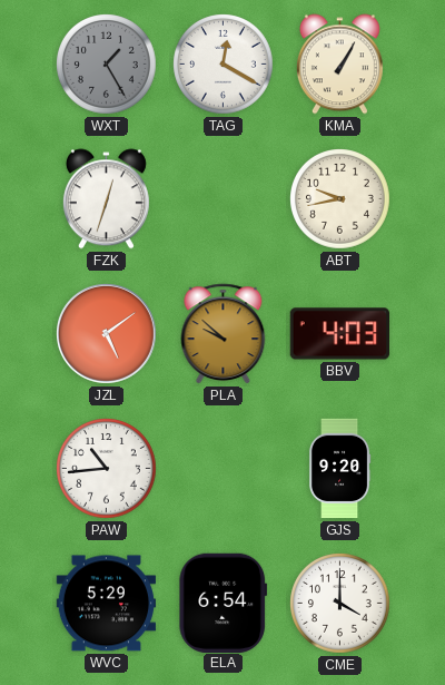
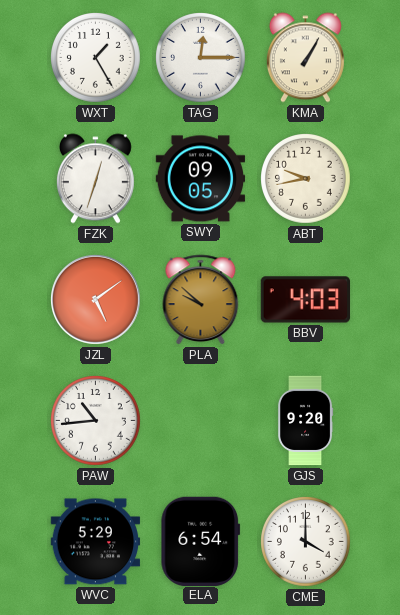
WXT dial: grey -> white
TAG: 12:20 -> 12:15
SWY: none -> 09:05
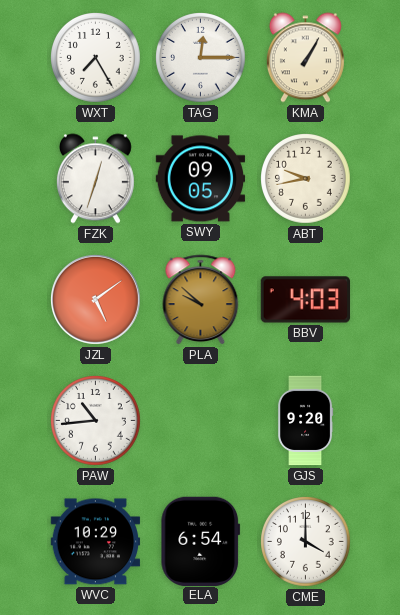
WXT: 1:25 -> 7:25
WVC: 5:29 -> 10:29
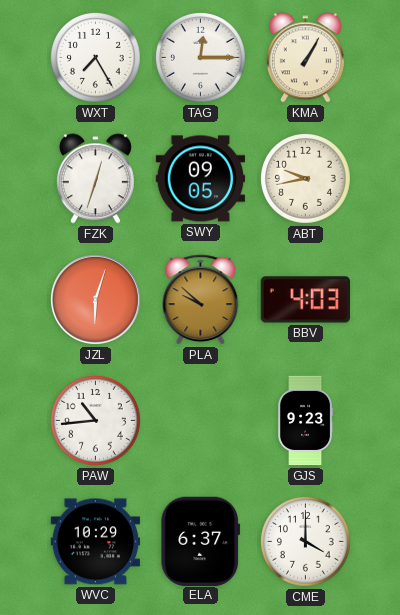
JZL: 5:09 -> 6:03
GJS: 9:20 -> 9:23
ELA: 6:54 -> 6:37
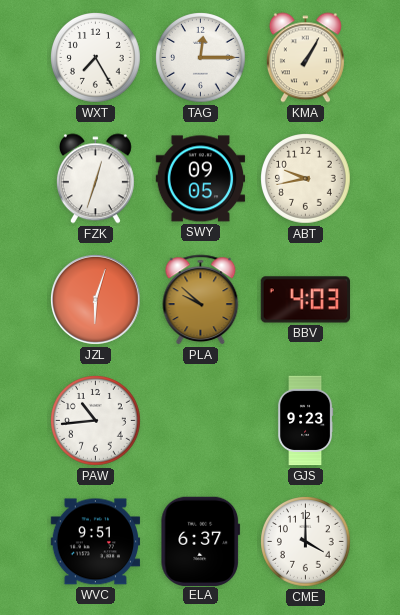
WVC: 10:29 -> 9:51
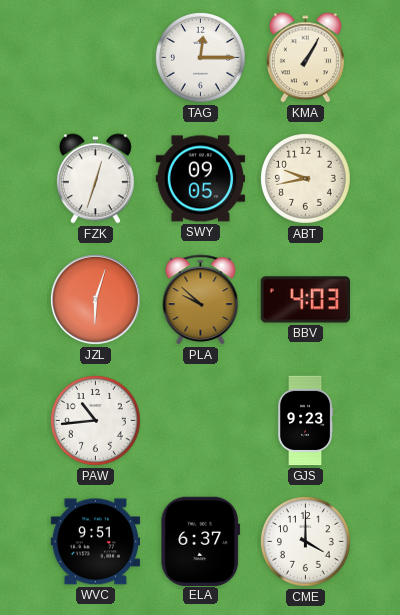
WXT: 7:25 -> none
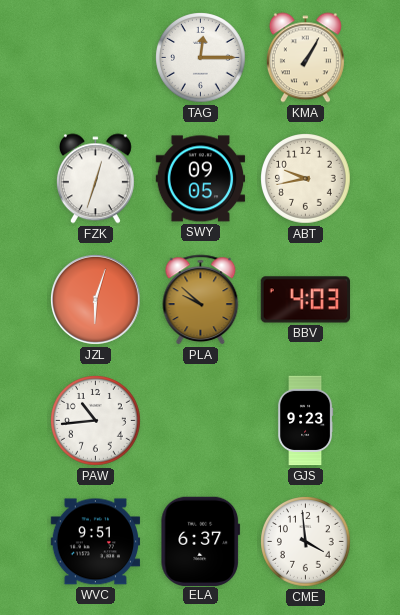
CME: 4:00 -> 3:59
